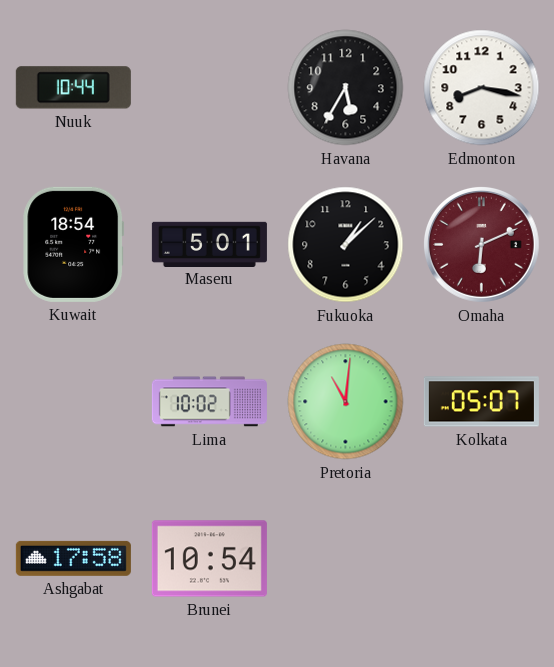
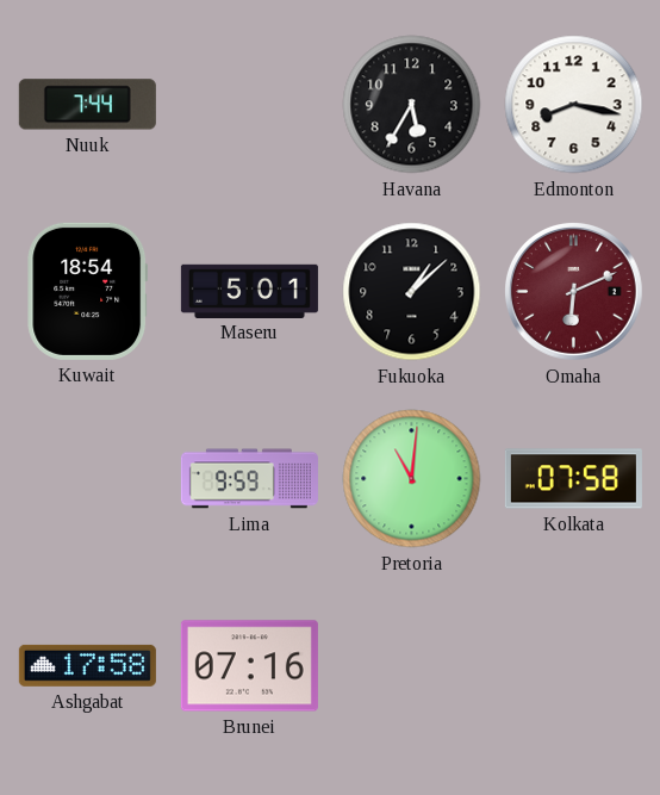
Nuuk: 10:44 -> 7:44
Lima: 10:02 -> 9:59
Kolkata: 05:07 -> 07:58
Brunei: 10:54 -> 07:16
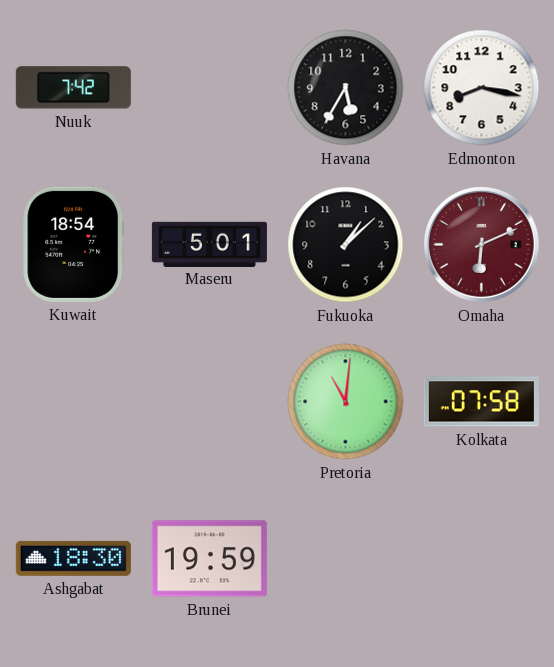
Nuuk: 7:44 -> 7:42
Lima: 9:59 -> none
Ashgabat: 17:58 -> 18:30
Brunei: 07:16 -> 19:59
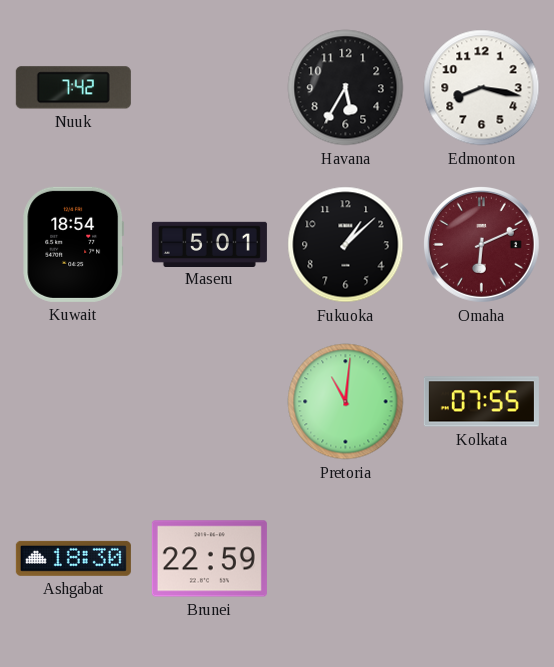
Kolkata: 07:58 -> 07:55
Brunei: 19:59 -> 22:59
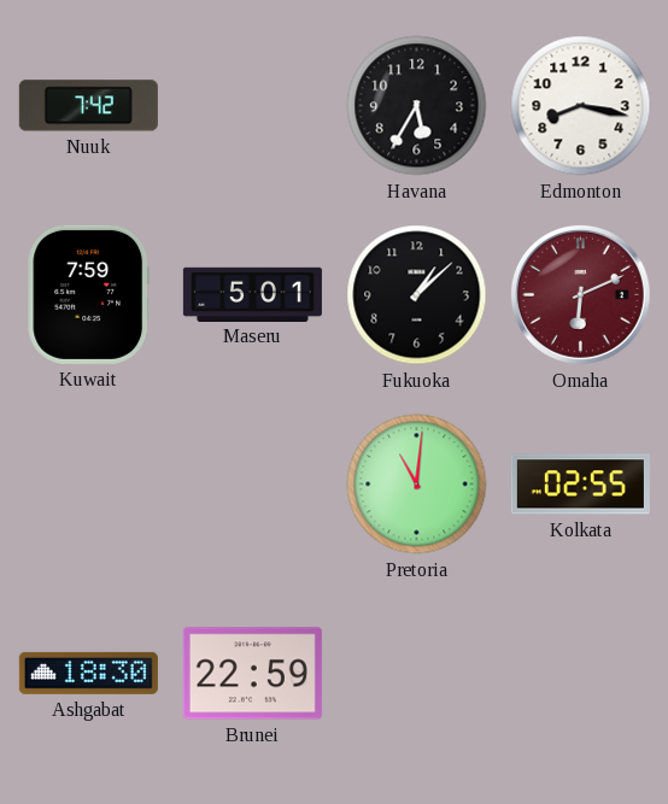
Kuwait: 18:54 -> 7:59
Kolkata: 07:55 -> 02:55
